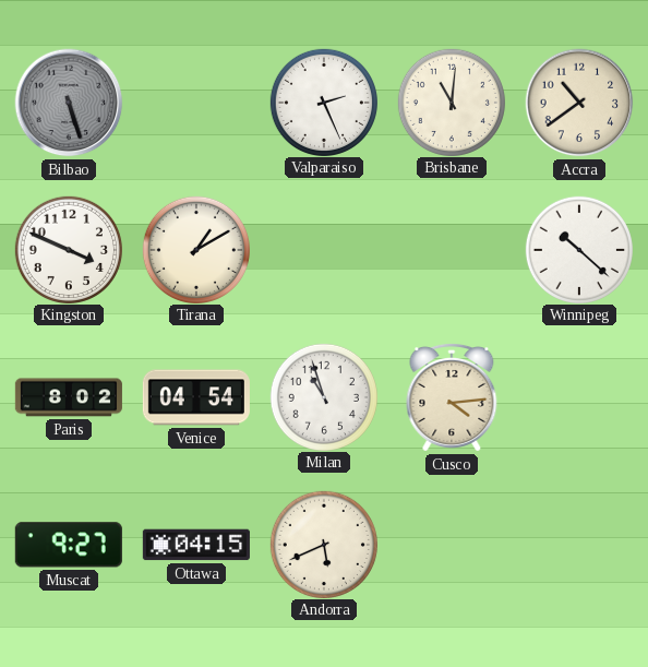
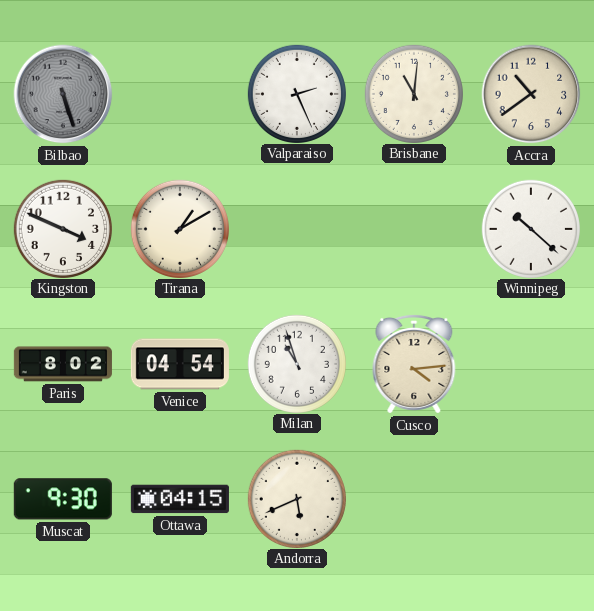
Muscat: 9:27 -> 9:30
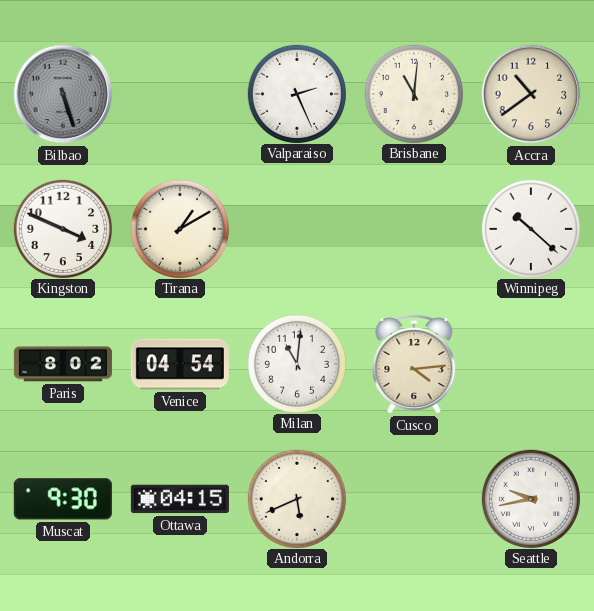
Milan: 10:57 -> 11:01
Seattle: none -> 9:43
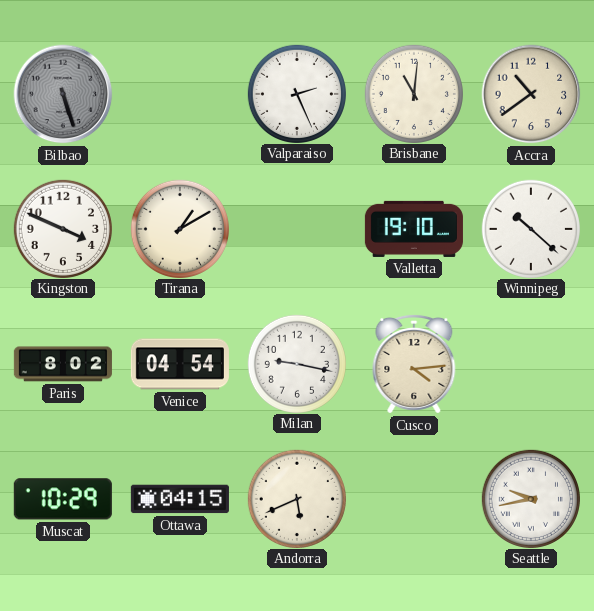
Valletta: none -> 19:10
Milan: 11:01 -> 9:17
Muscat: 9:30 -> 10:29
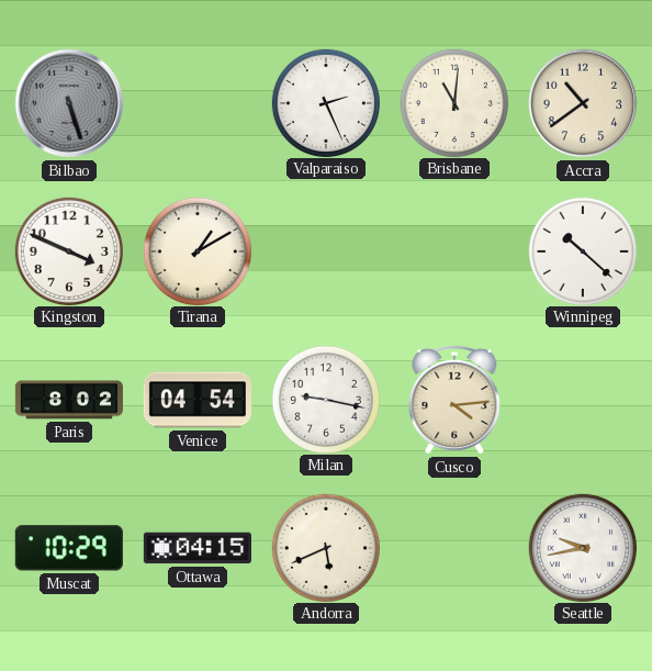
Valletta: 19:10 -> none
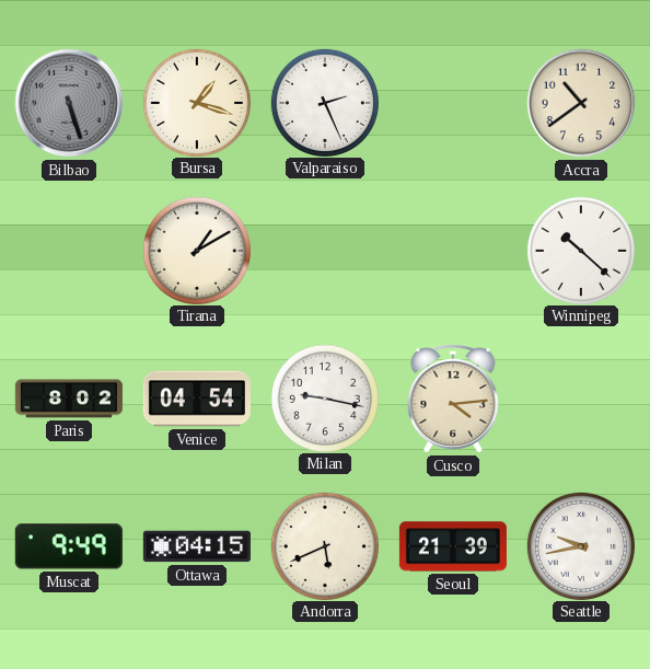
Bursa: none -> 1:18
Brisbane: 11:01 -> none
Kingston: 3:49 -> none
Muscat: 10:29 -> 9:49
Seoul: none -> 21:39
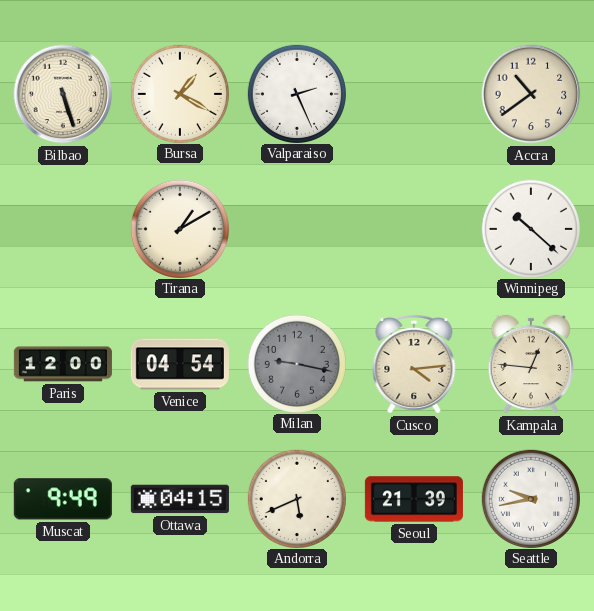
Bilbao dial: grey -> cream
Bursa: 1:18 -> 1:20
Paris: 8:02 -> 12:00
Milan dial: white -> grey
Kampala: none -> 12:46
